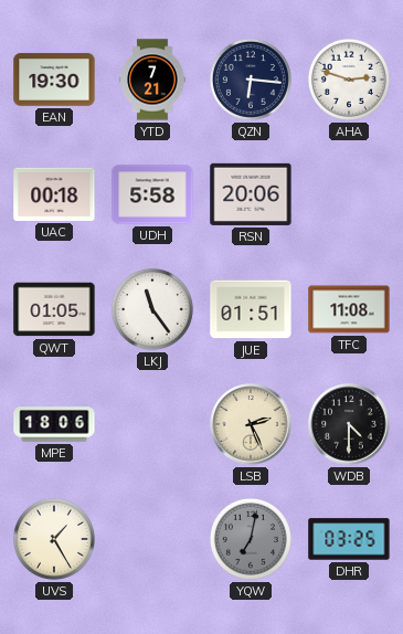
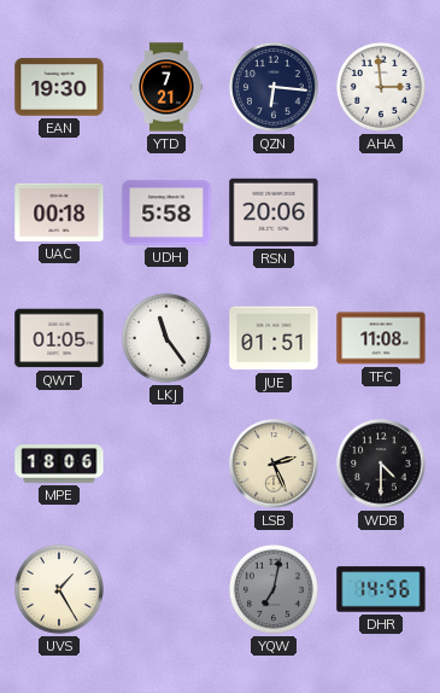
AHA: 2:48 -> 2:59
DHR: 03:25 -> 14:56
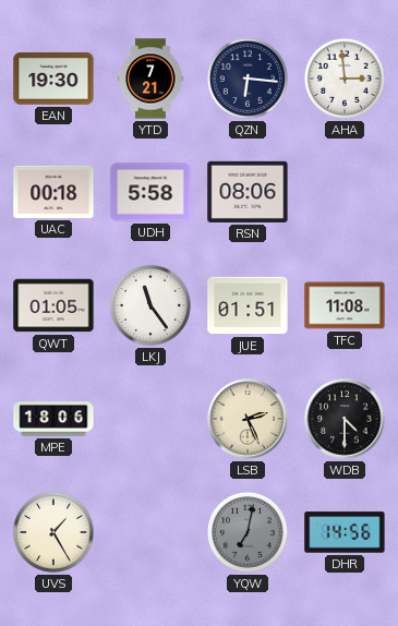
RSN: 20:06 -> 08:06
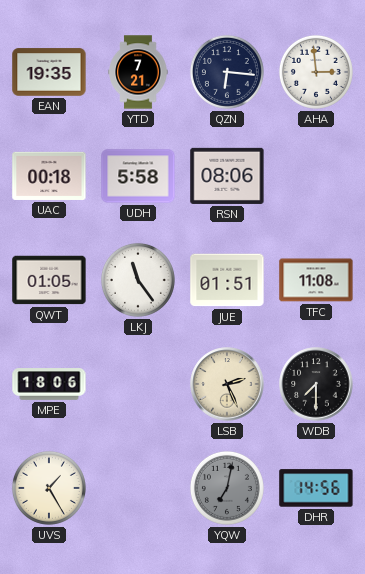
EAN: 19:30 -> 19:35
WDB: 4:30 -> 7:30
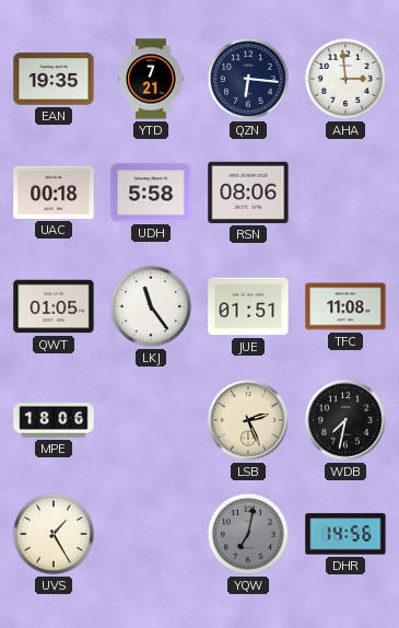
WDB: 7:30 -> 7:32
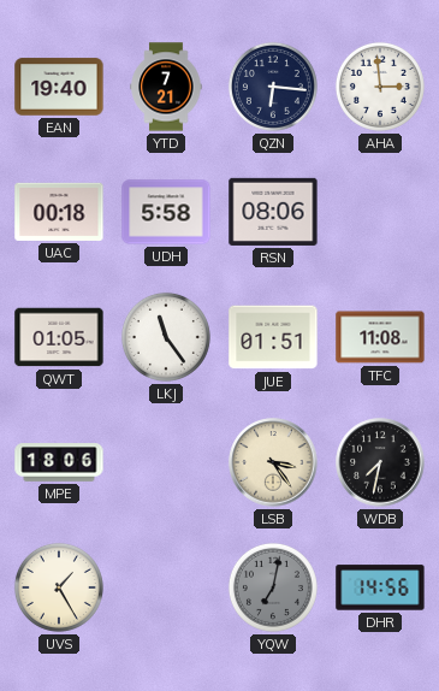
EAN: 19:35 -> 19:40
LSB: 2:26 -> 3:24
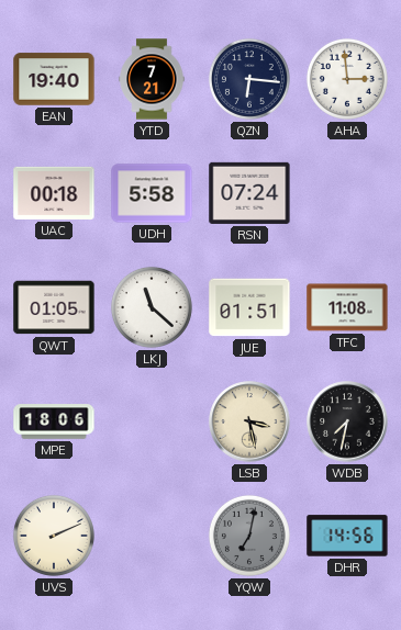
RSN: 08:06 -> 07:24
LKJ: 11:24 -> 11:22
LSB: 3:24 -> 3:28
UVS: 1:25 -> 2:11
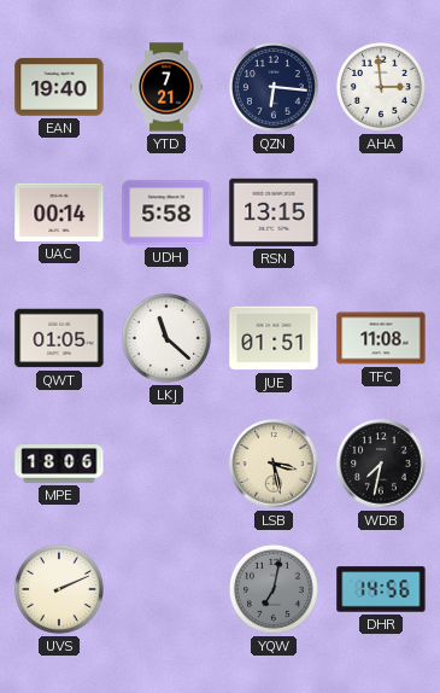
UAC: 00:18 -> 00:14
RSN: 07:24 -> 13:15
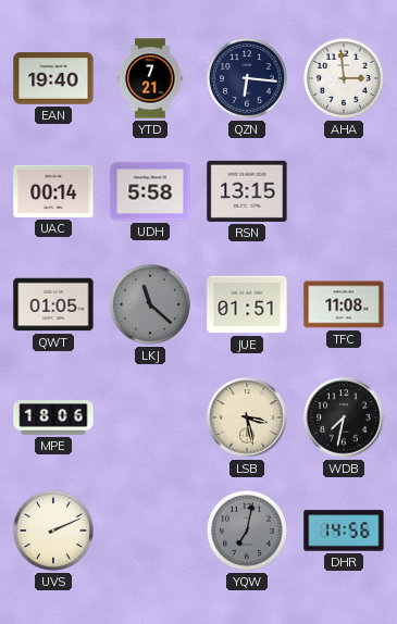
LKJ dial: white -> grey
